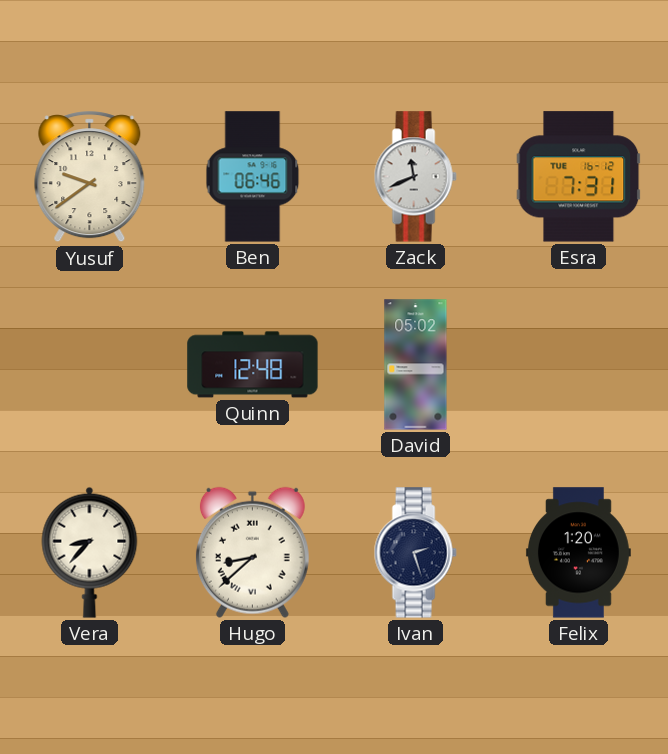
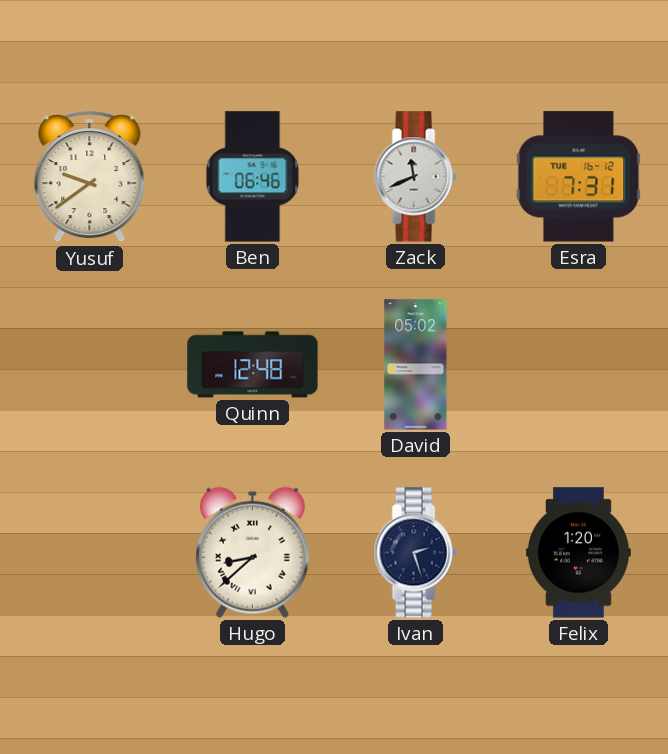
Vera: 8:37 -> none
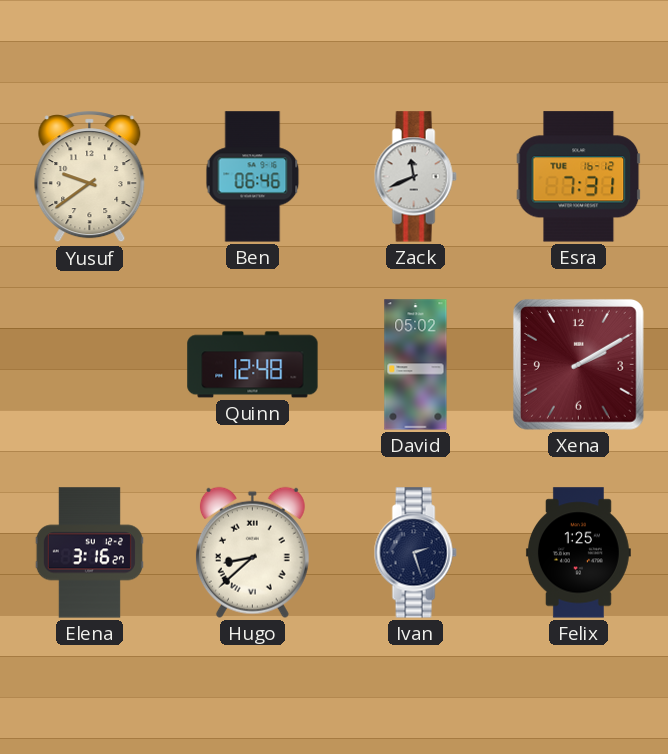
Xena: none -> 2:10
Elena: none -> 3:16
Felix: 1:20 -> 1:25
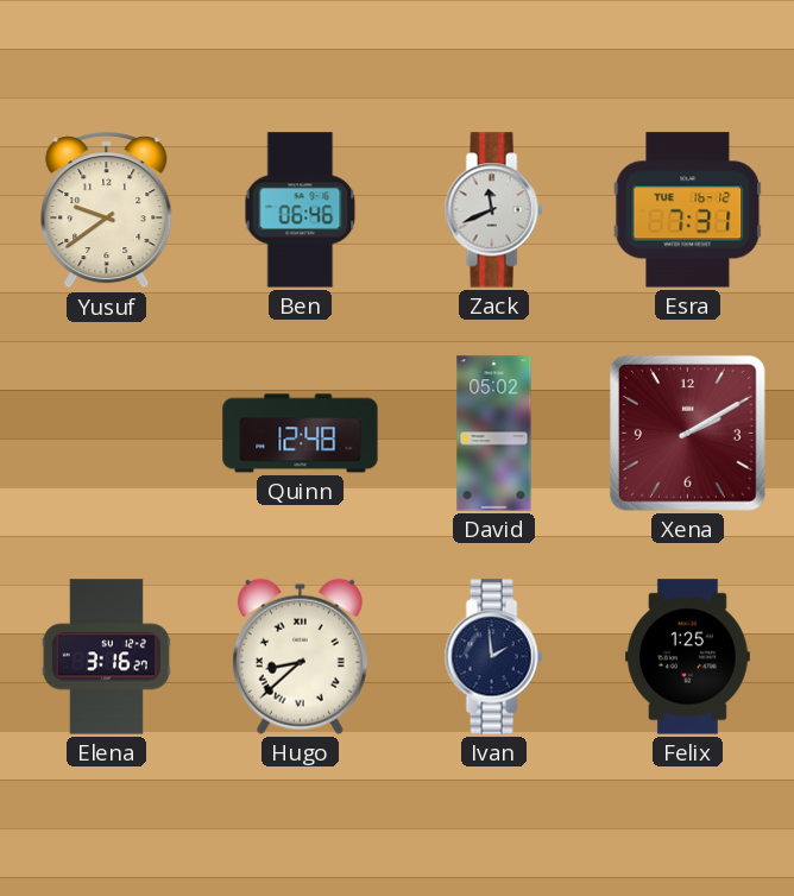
Ivan: 2:27 -> 1:59
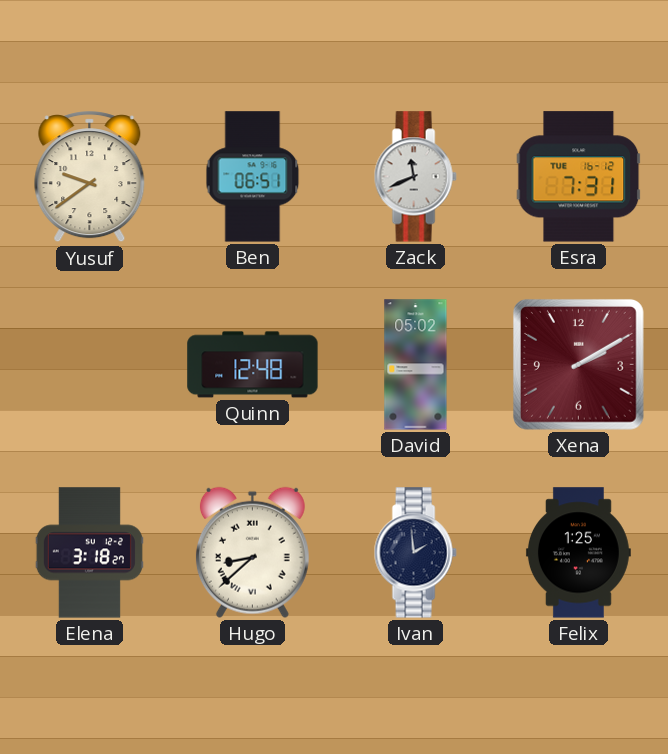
Ben: 06:46 -> 06:51
Elena: 3:16 -> 3:18
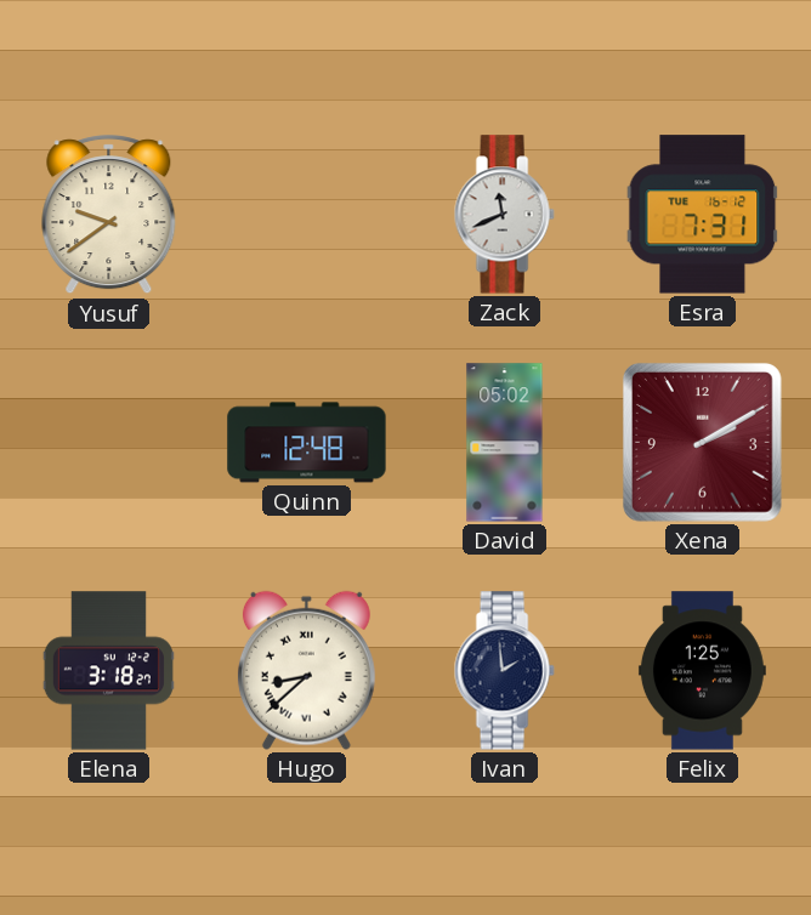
Ben: 06:51 -> none
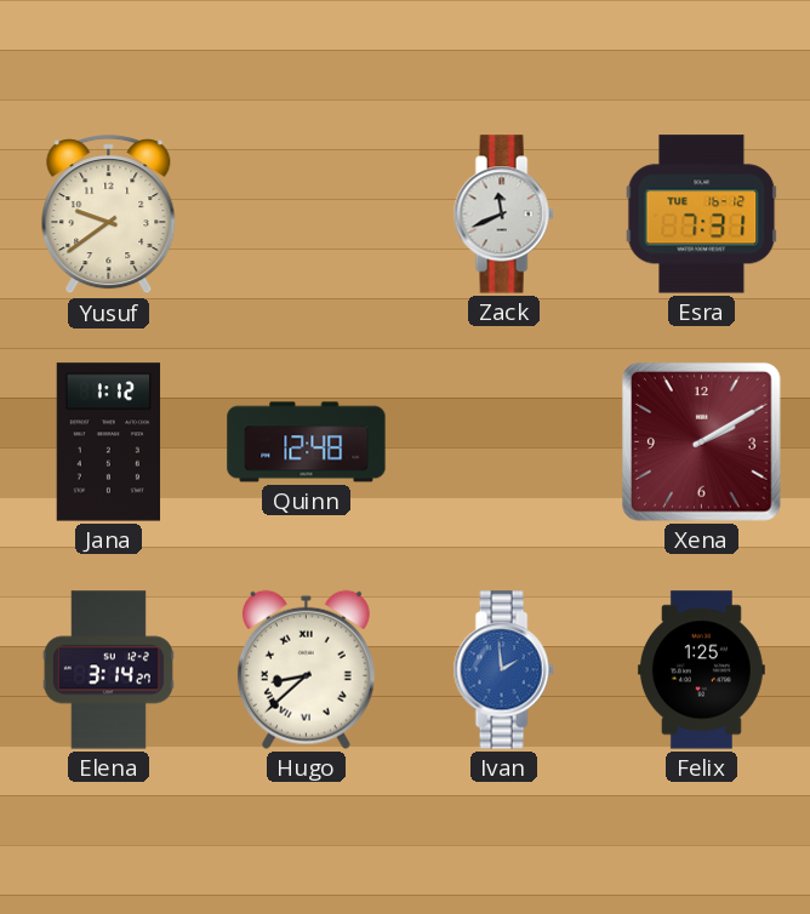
Jana: none -> 1:12
David: 05:02 -> none
Elena: 3:18 -> 3:14
Ivan dial: navy -> blue
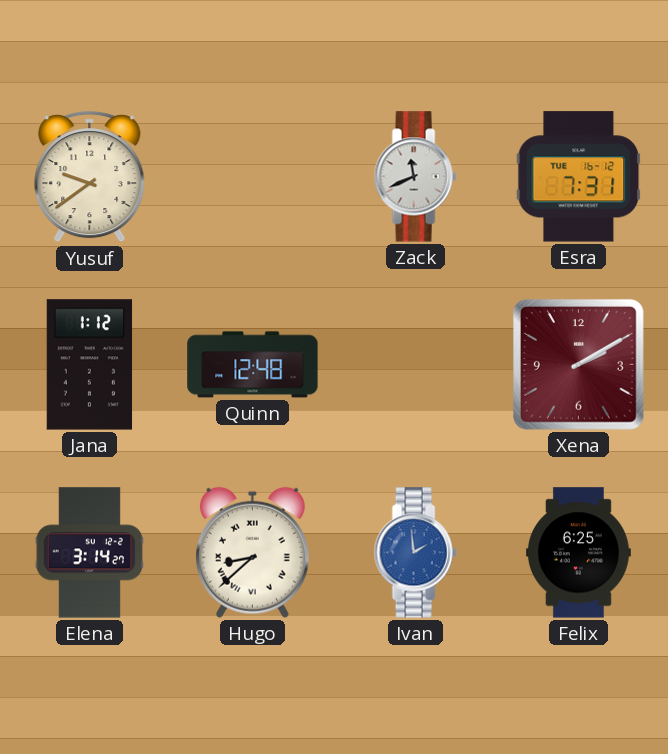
Felix: 1:25 -> 6:25
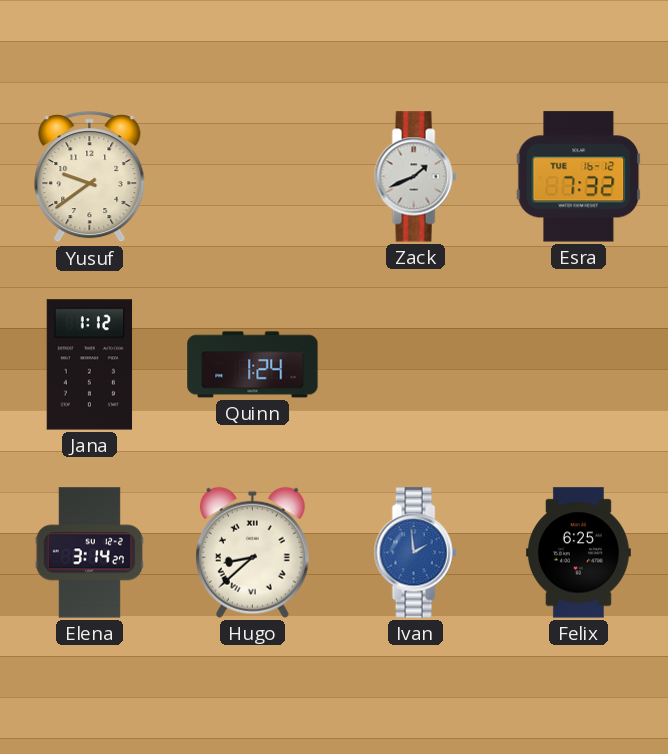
Zack: 11:41 -> 1:41
Esra: 7:31 -> 7:32
Quinn: 12:48 -> 1:24
Xena: 2:10 -> none
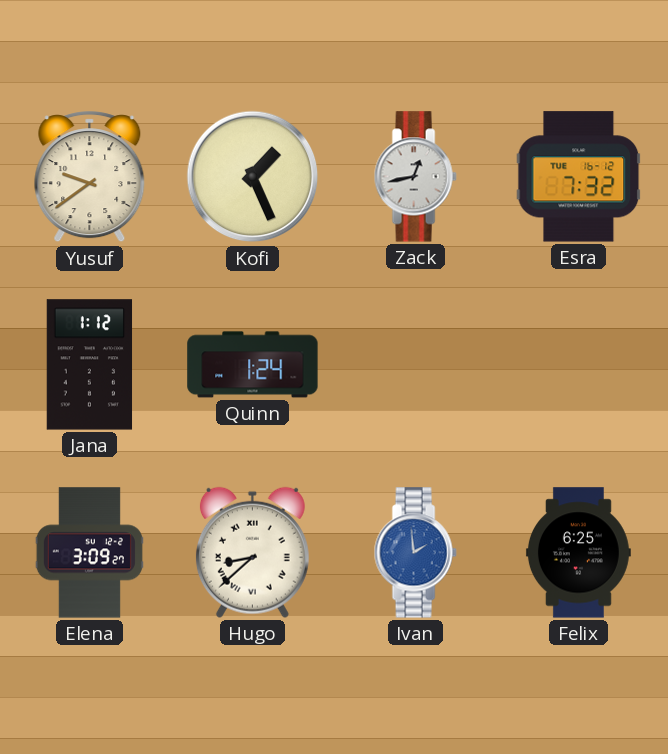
Kofi: none -> 1:26
Zack: 1:41 -> 12:43
Elena: 3:14 -> 3:09
